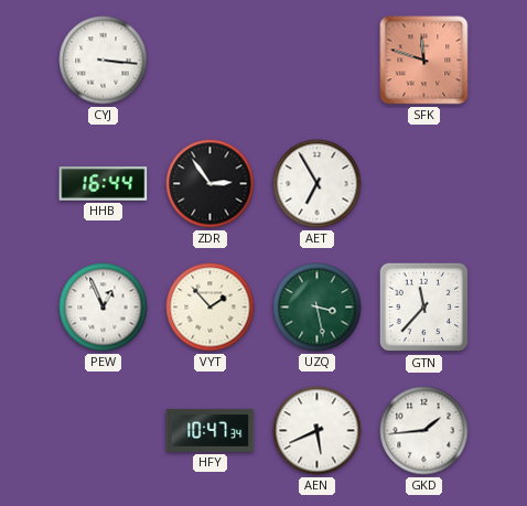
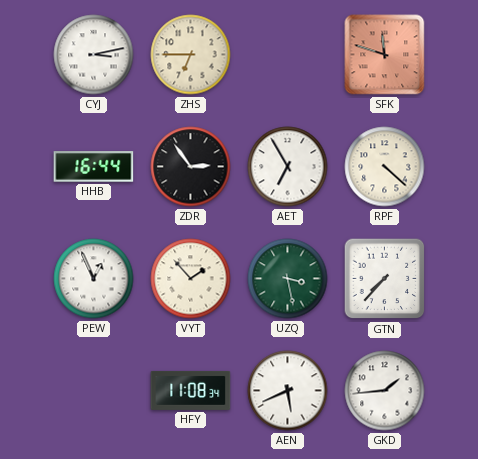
CYJ: 3:16 -> 3:13
ZHS: none -> 6:45
RPF: none -> 4:22
GTN: 11:37 -> 7:37
HFY: 10:47 -> 11:08
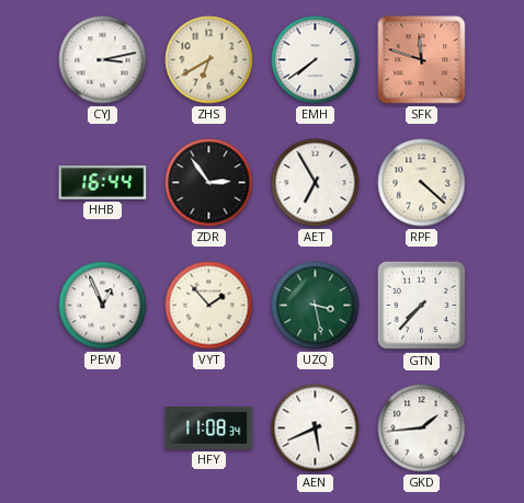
ZHS: 6:45 -> 6:40
EMH: none -> 7:39
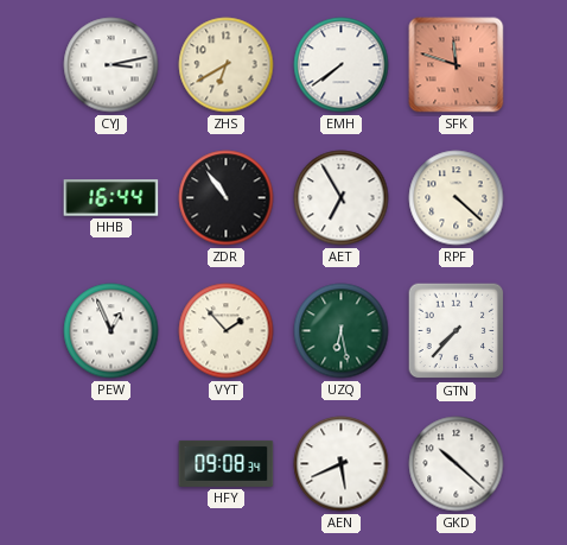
ZDR: 2:54 -> 10:54
UZQ: 3:28 -> 6:28
HFY: 11:08 -> 09:08
GKD: 1:44 -> 10:22
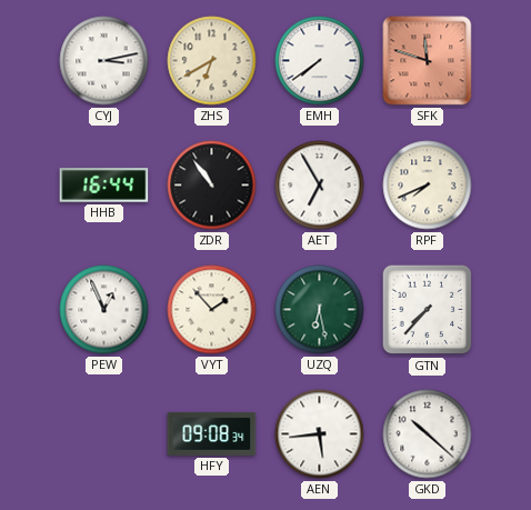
RPF: 4:22 -> 7:41
AEN: 5:41 -> 5:44
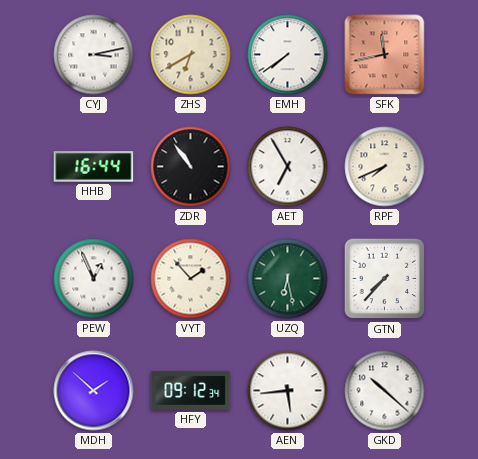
SFK: 11:48 -> 11:43
MDH: none -> 1:52
HFY: 09:08 -> 09:12
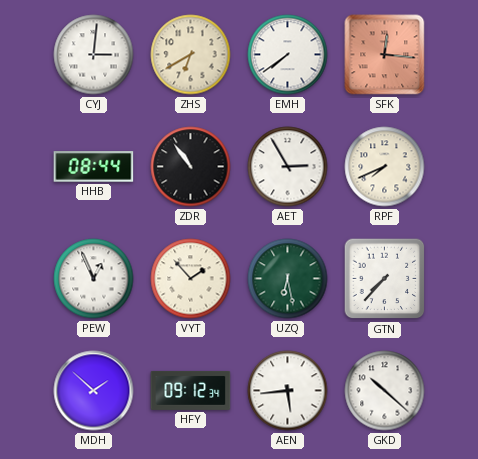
CYJ: 3:13 -> 3:01
SFK: 11:43 -> 12:16
HHB: 16:44 -> 08:44
AET: 6:55 -> 2:55
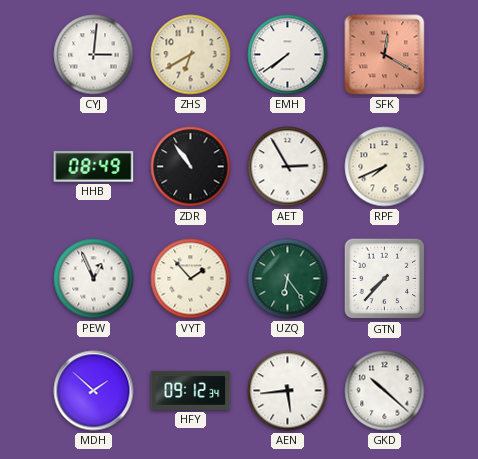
SFK: 12:16 -> 12:20
HHB: 08:44 -> 08:49
UZQ: 6:28 -> 6:24
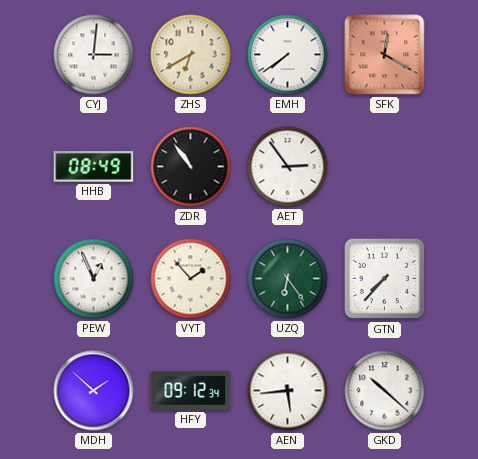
AET: 2:55 -> 2:54
RPF: 7:41 -> none
